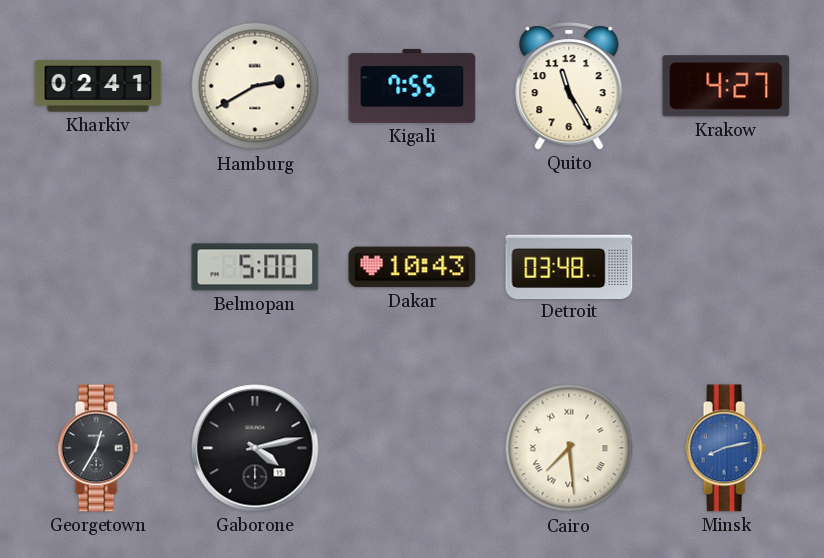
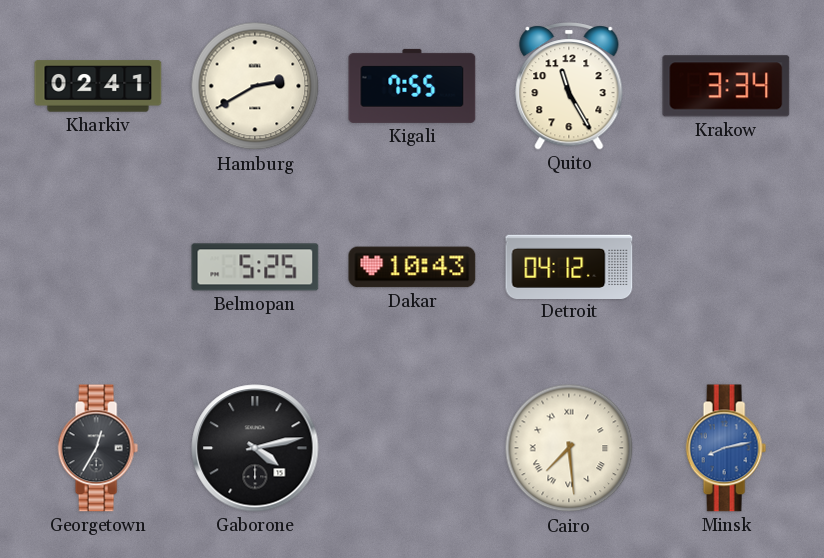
Krakow: 4:27 -> 3:34
Belmopan: 5:00 -> 5:25
Detroit: 03:48 -> 04:12
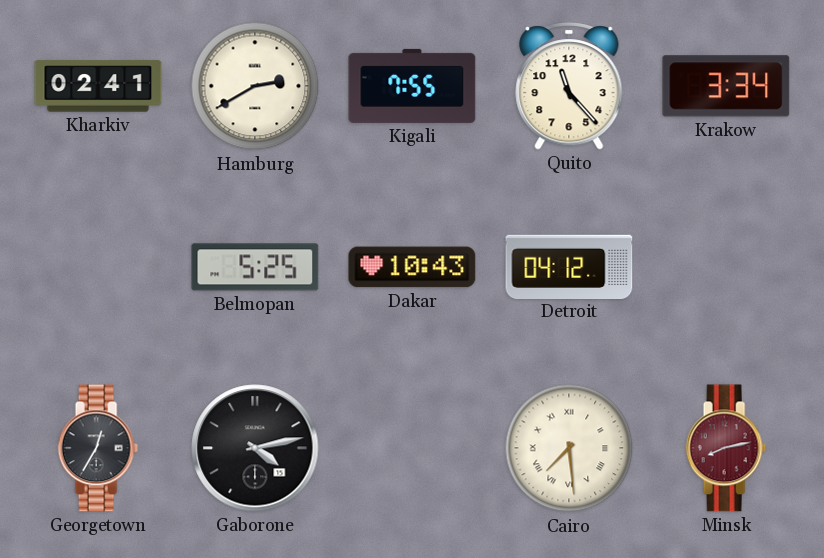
Quito: 11:25 -> 11:23
Minsk dial: blue -> burgundy
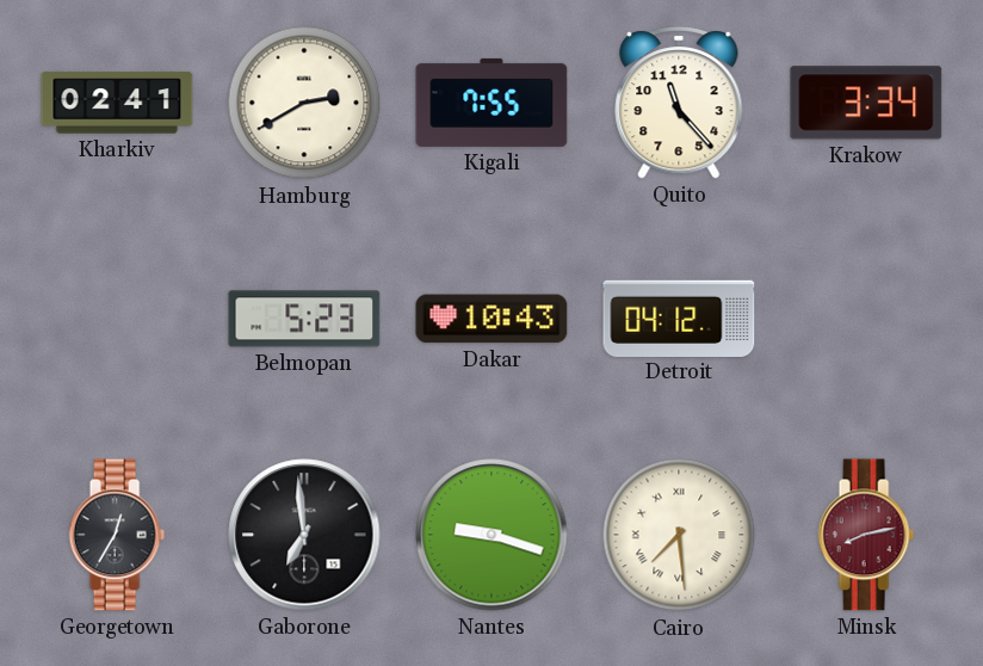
Belmopan: 5:25 -> 5:23
Gaborone: 4:13 -> 6:59
Nantes: none -> 9:18
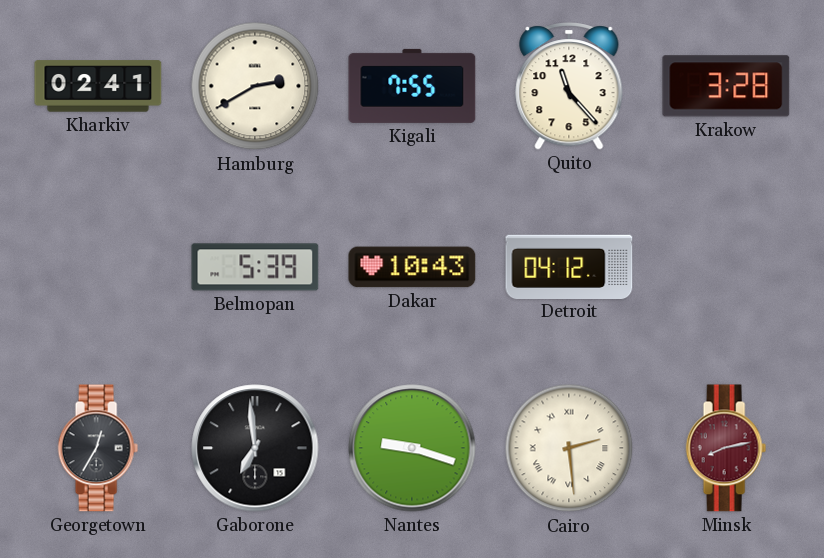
Krakow: 3:34 -> 3:28
Belmopan: 5:23 -> 5:39
Cairo: 7:29 -> 2:29
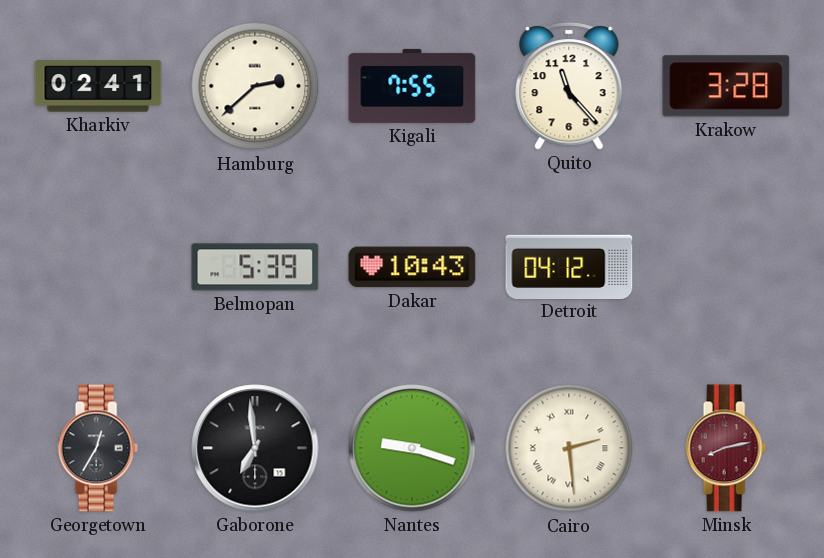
Hamburg: 2:40 -> 2:38
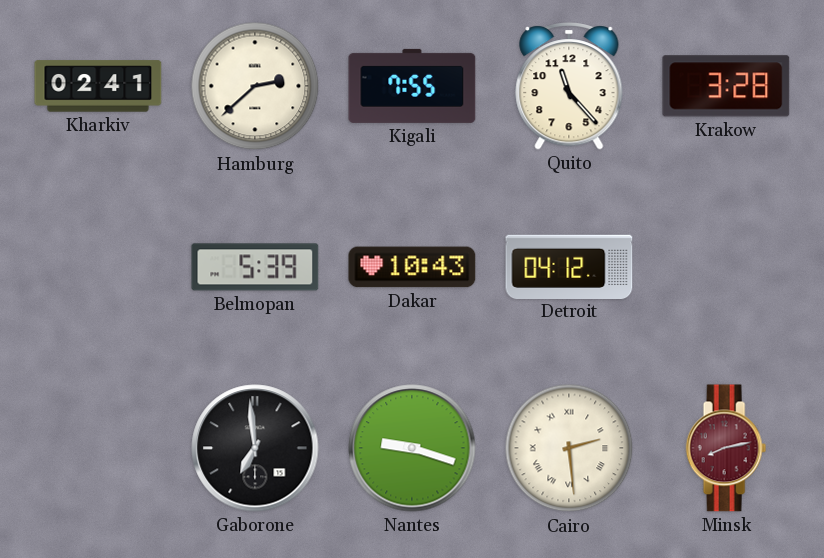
Georgetown: 12:35 -> none
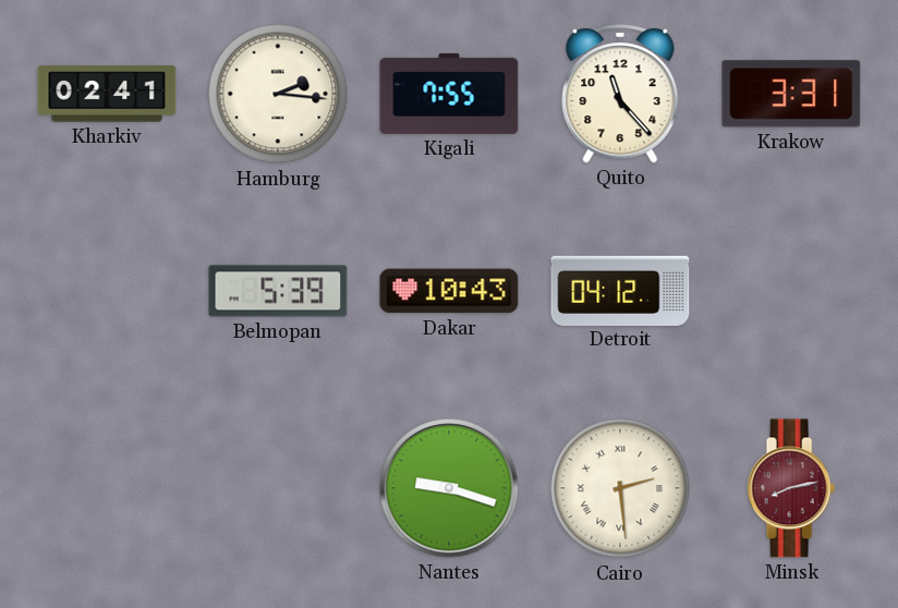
Hamburg: 2:38 -> 2:16
Krakow: 3:28 -> 3:31
Gaborone: 6:59 -> none
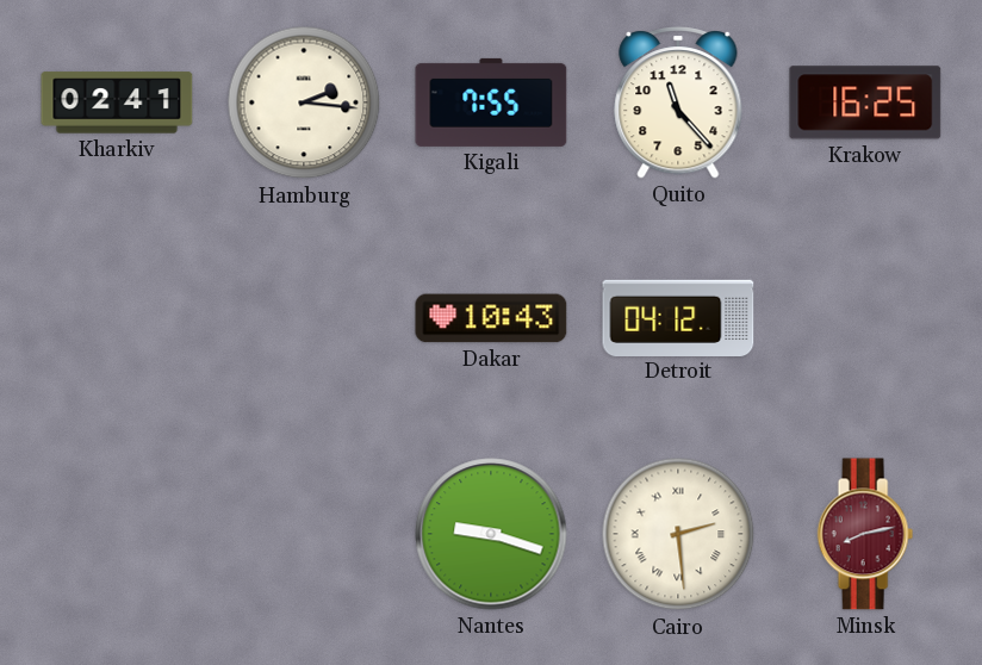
Krakow: 3:31 -> 16:25
Belmopan: 5:39 -> none
